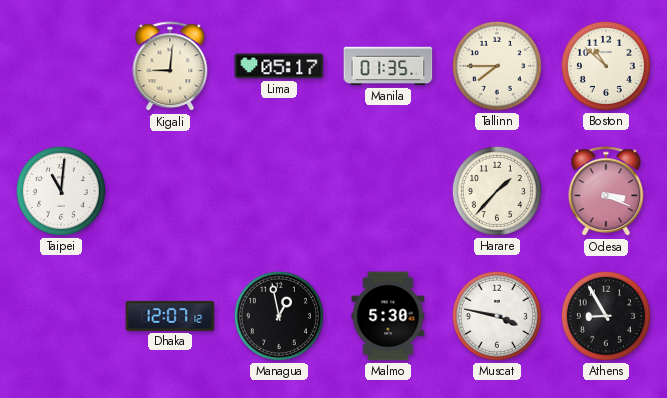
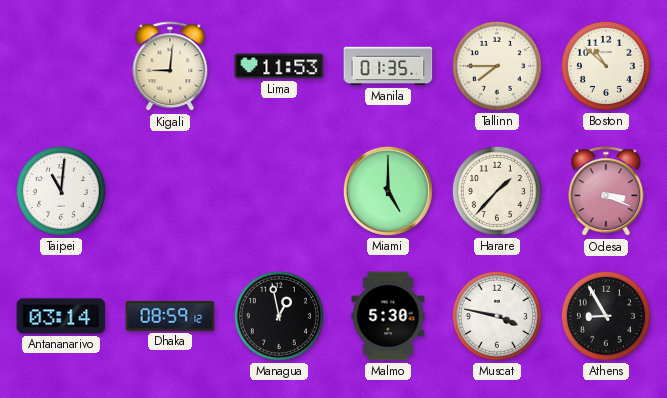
Lima: 05:17 -> 11:53
Miami: none -> 5:00
Antananarivo: none -> 03:14
Dhaka: 12:07 -> 08:59
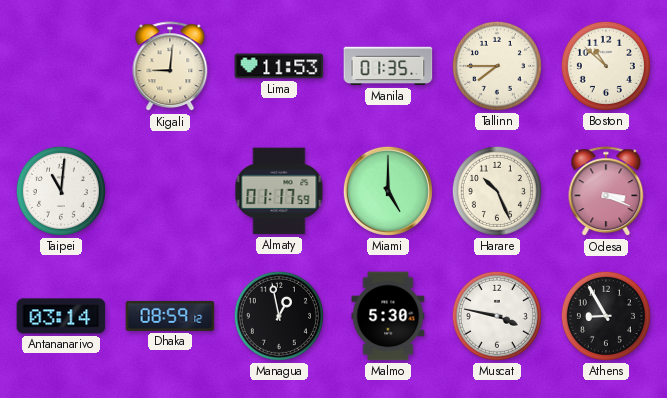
Almaty: none -> 01:17
Harare: 1:37 -> 10:26
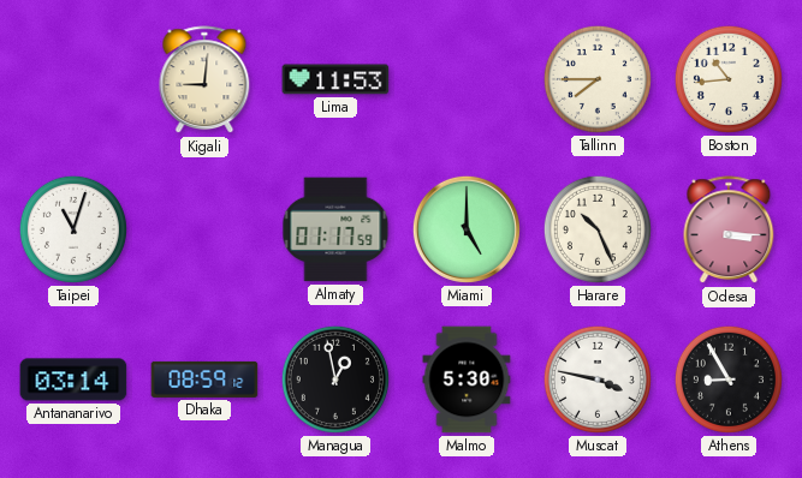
Manila: 01:35 -> none
Boston: 10:52 -> 10:44
Taipei: 11:01 -> 11:03
Odesa: 3:19 -> 3:15
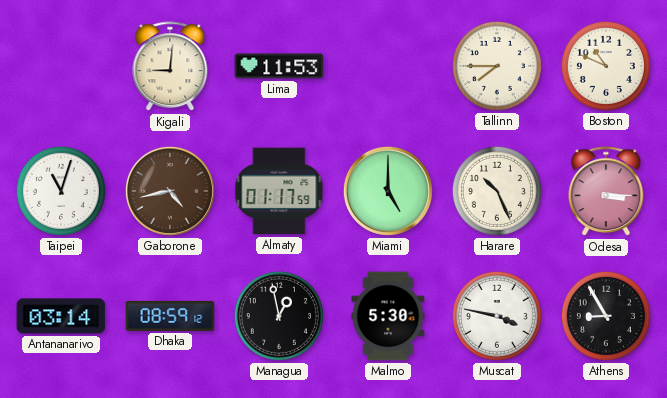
Boston: 10:44 -> 10:49
Gaborone: none -> 4:43
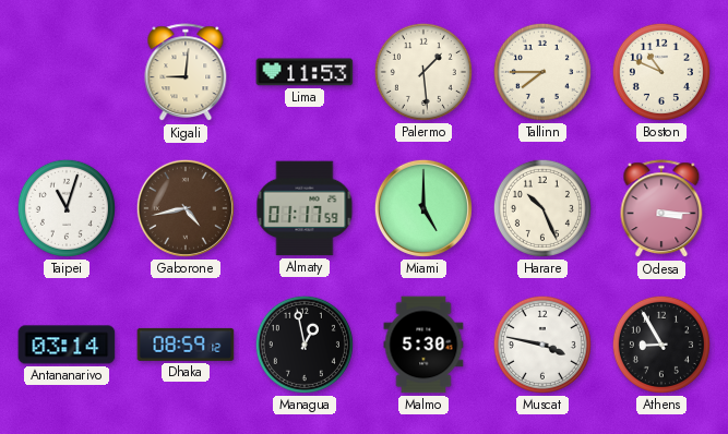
Palermo: none -> 1:29
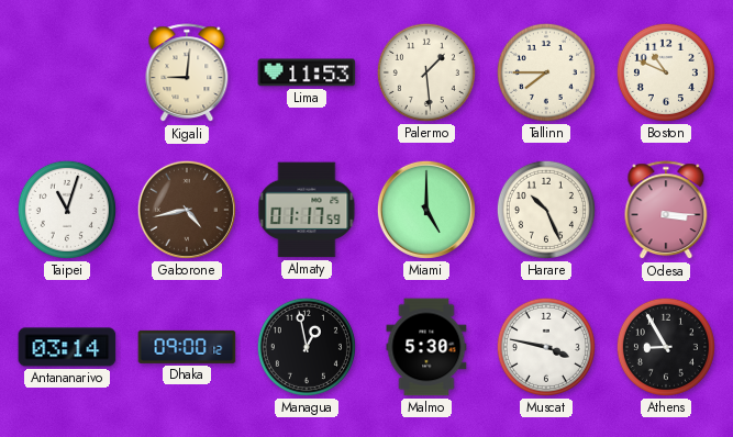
Dhaka: 08:59 -> 09:00
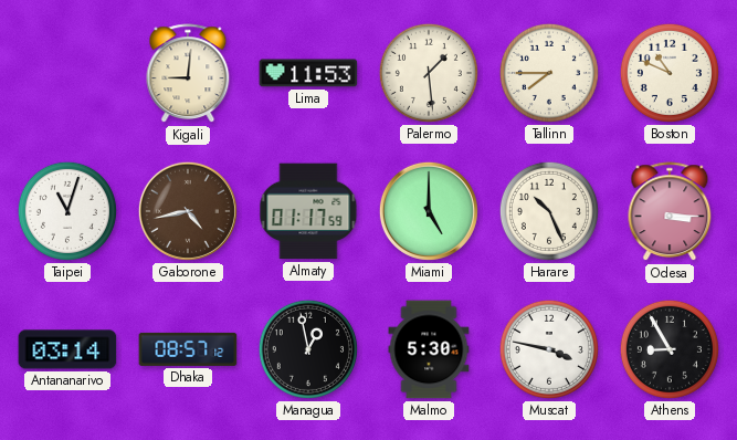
Dhaka: 09:00 -> 08:57
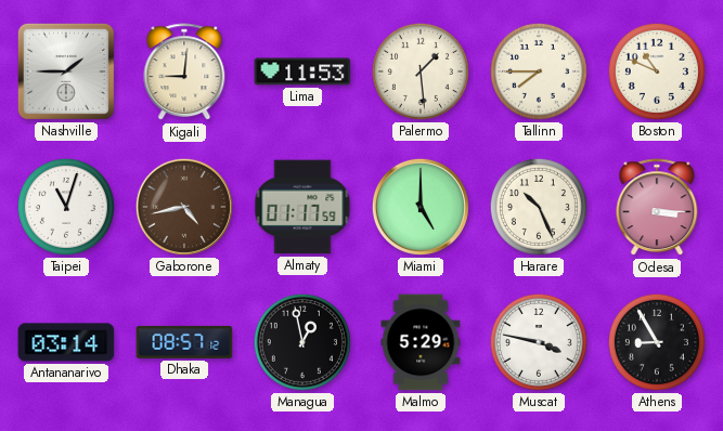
Nashville: none -> 1:45
Malmo: 5:30 -> 5:29
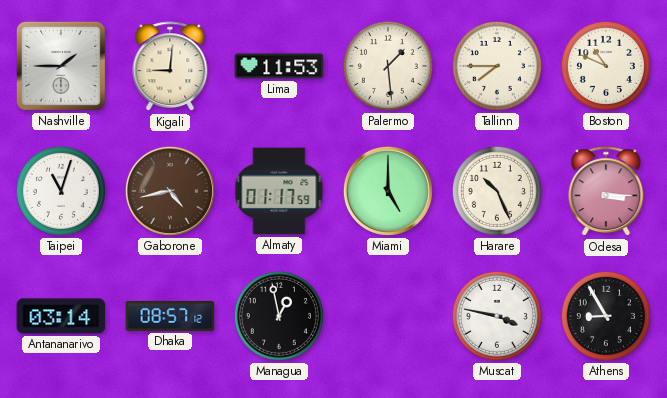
Malmo: 5:29 -> none
